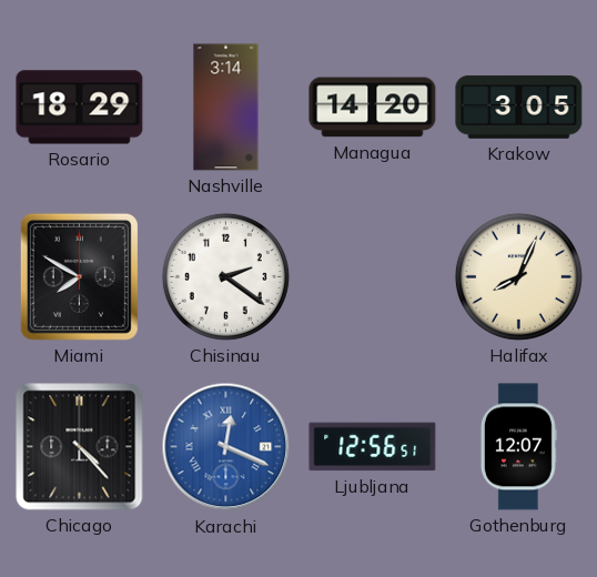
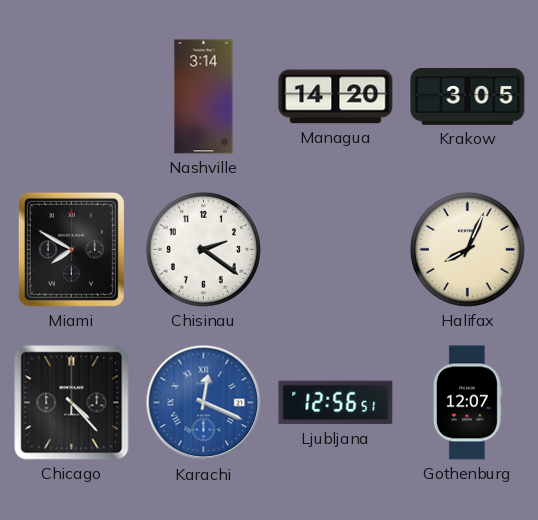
Rosario: 18:29 -> none
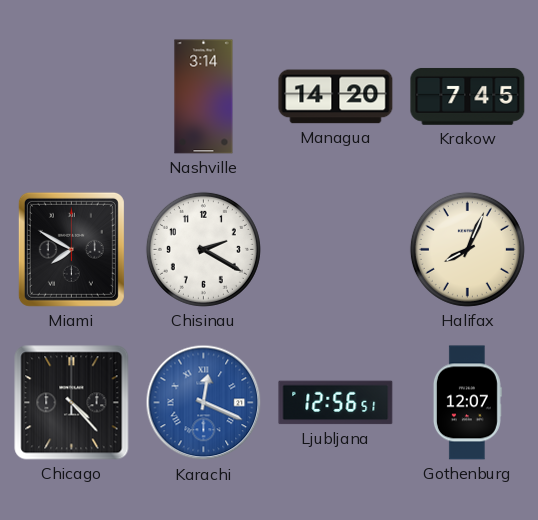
Krakow: 3:05 -> 7:45
Chisinau: 2:21 -> 2:20
